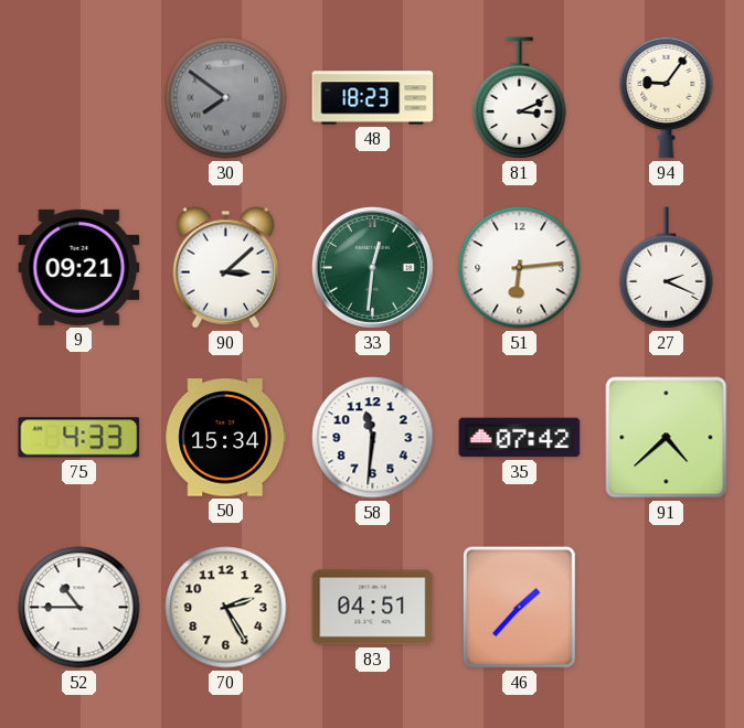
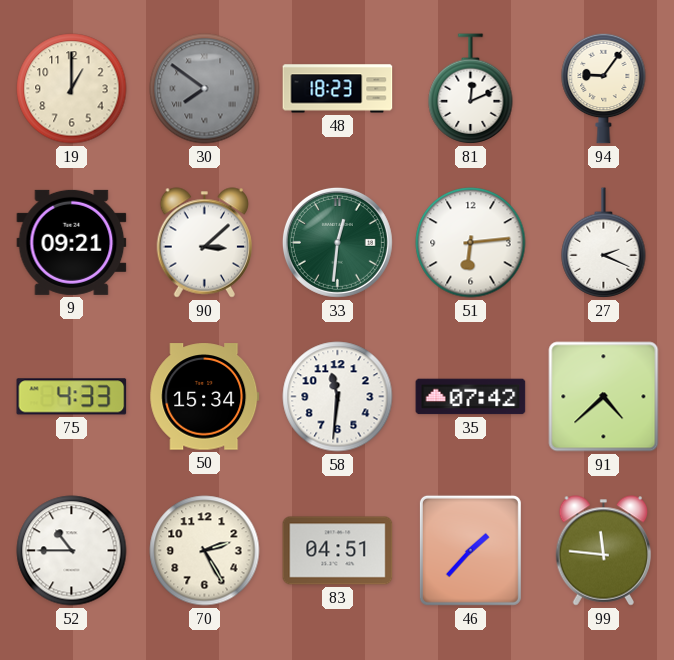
19: none -> 1:00
81: 3:11 -> 12:11
99: none -> 11:46
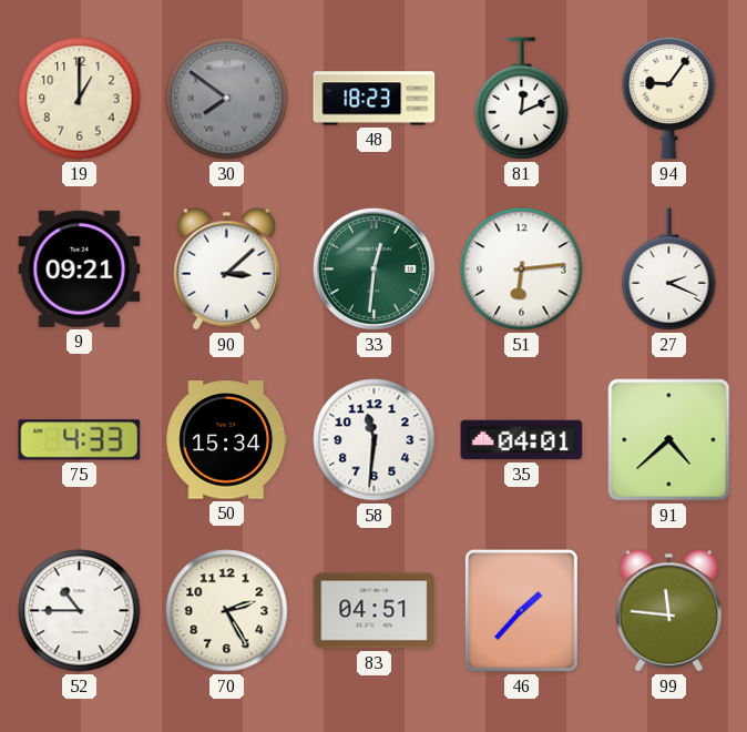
35: 07:42 -> 04:01
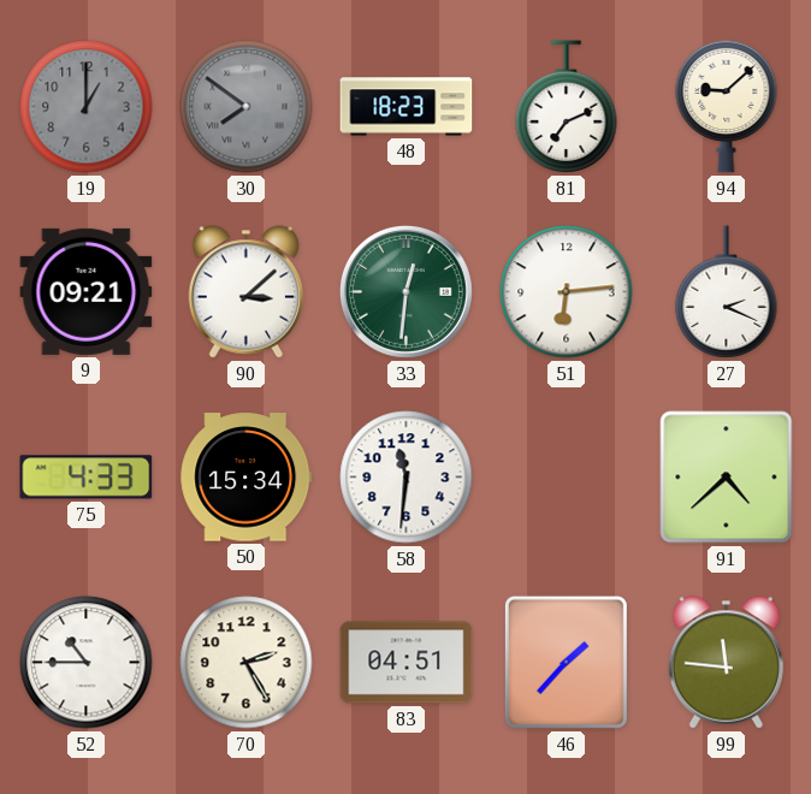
19 dial: cream -> grey
81: 12:11 -> 7:11
94: 9:06 -> 9:08
35: 04:01 -> none
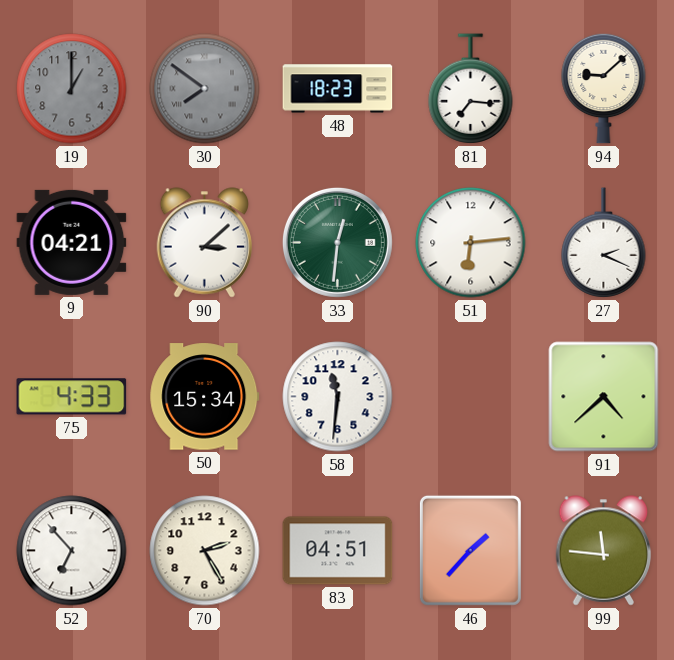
81: 7:11 -> 7:16
9: 09:21 -> 04:21
52: 10:45 -> 6:53
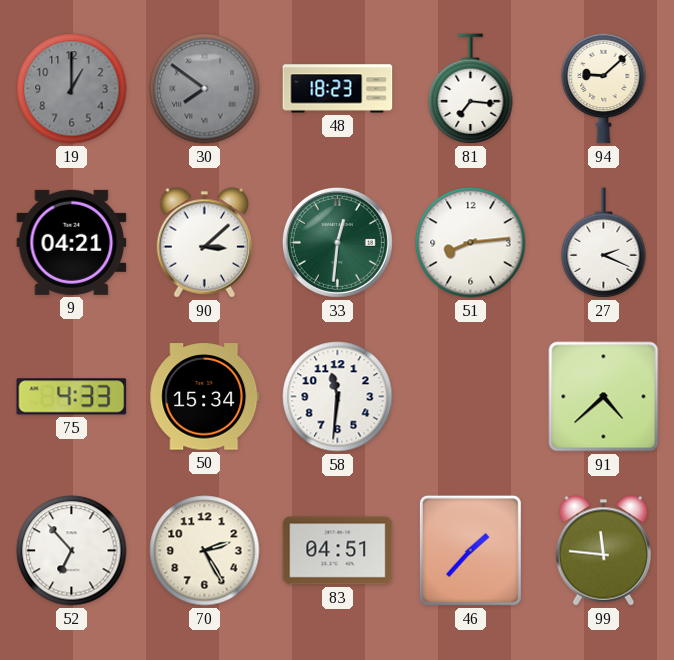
51: 6:14 -> 8:14
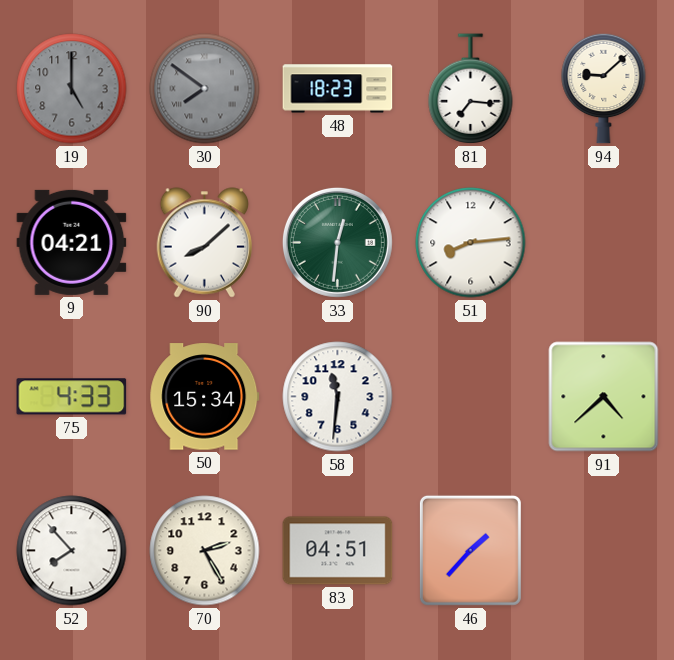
19: 1:00 -> 5:00
90: 3:08 -> 8:08
27: 2:19 -> none
52: 6:53 -> 7:53
99: 11:46 -> none
